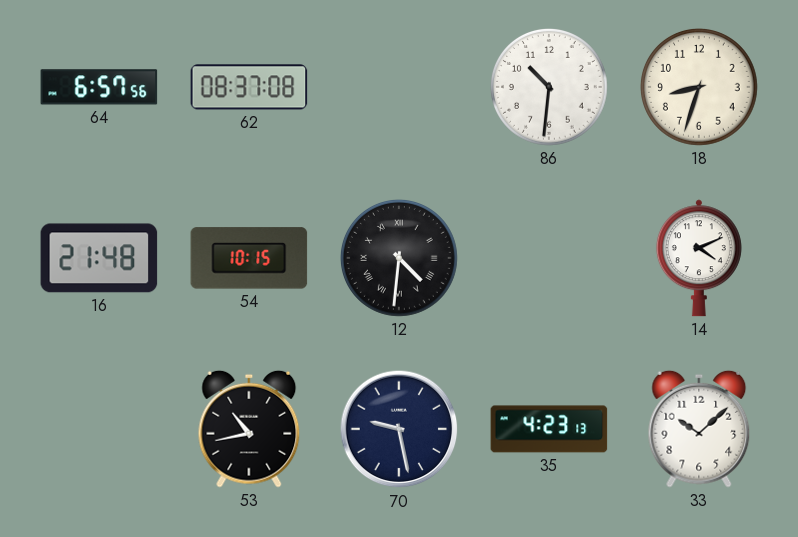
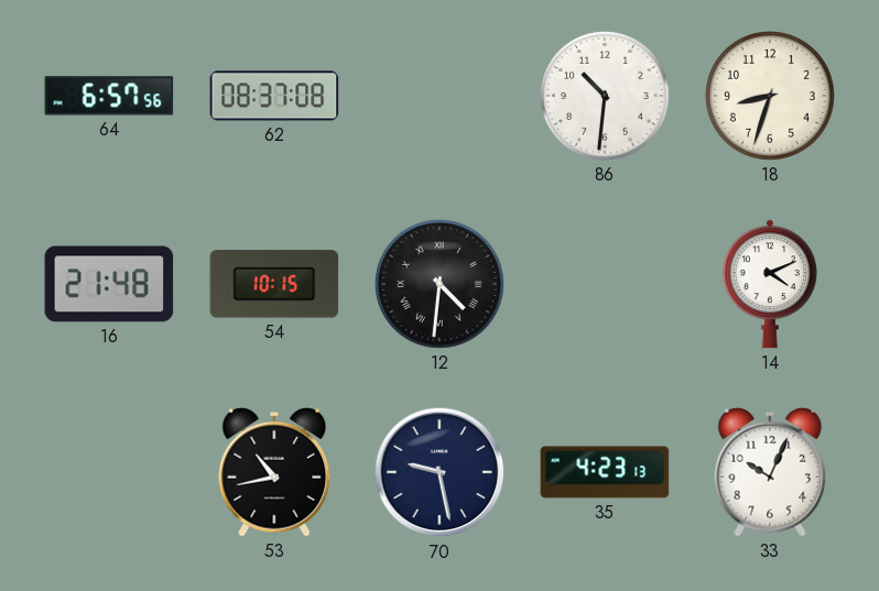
33: 10:08 -> 10:04
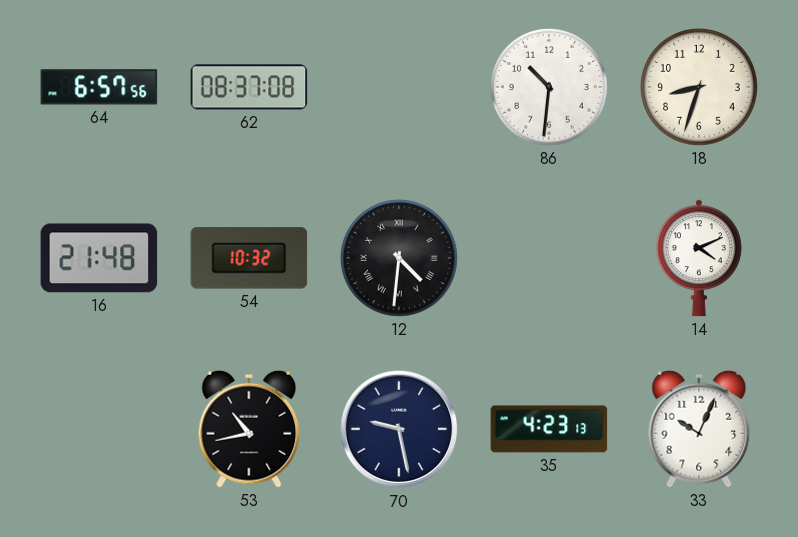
54: 10:15 -> 10:32
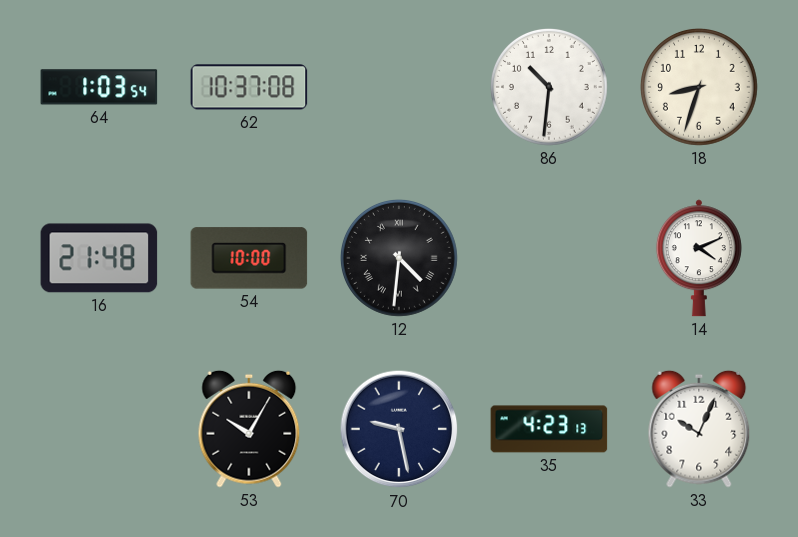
64: 6:57 -> 1:03
62: 08:37 -> 10:37
54: 10:32 -> 10:00
53: 10:43 -> 10:05
